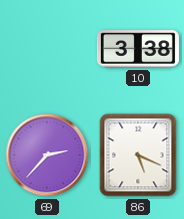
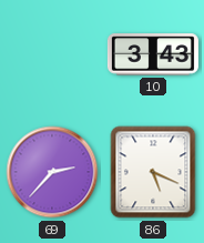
10: 3:38 -> 3:43
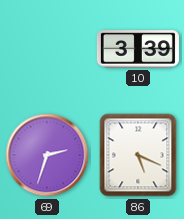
10: 3:43 -> 3:39
69: 2:37 -> 2:33
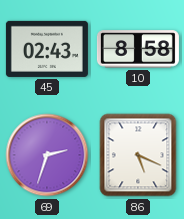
45: none -> 02:43
10: 3:39 -> 8:58
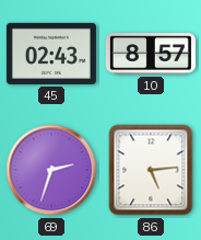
10: 8:58 -> 8:57
86: 5:19 -> 5:14
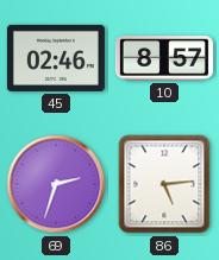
45: 02:43 -> 02:46
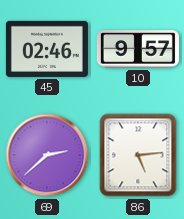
10: 8:57 -> 9:57
69: 2:33 -> 2:38
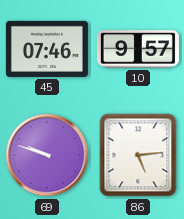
45: 02:46 -> 07:46
69: 2:38 -> 9:48
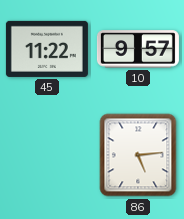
45: 07:46 -> 11:22
69: 9:48 -> none
